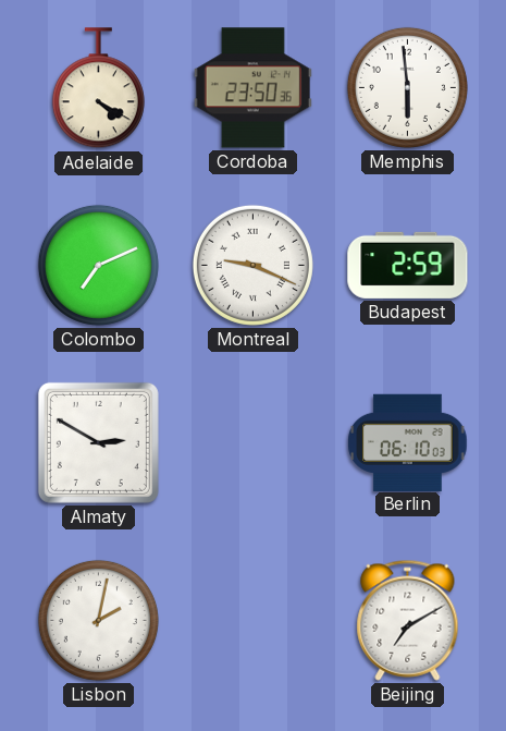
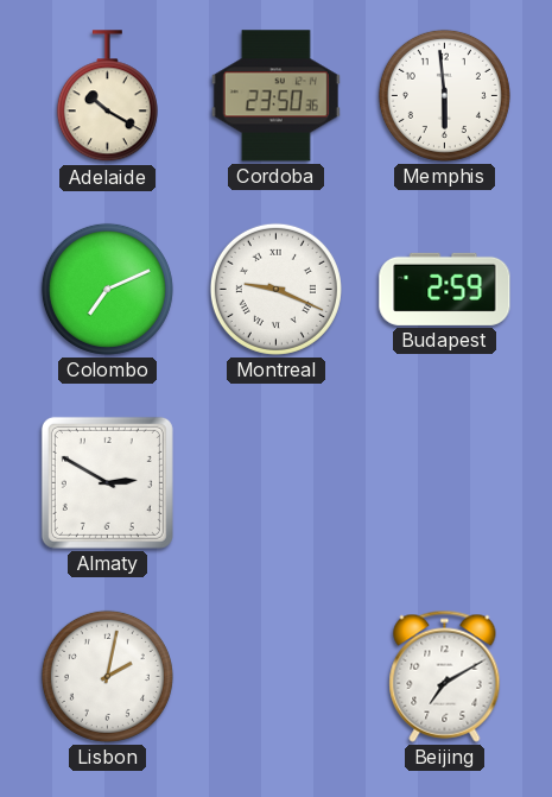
Adelaide: 4:20 -> 10:20
Berlin: 06:10 -> none
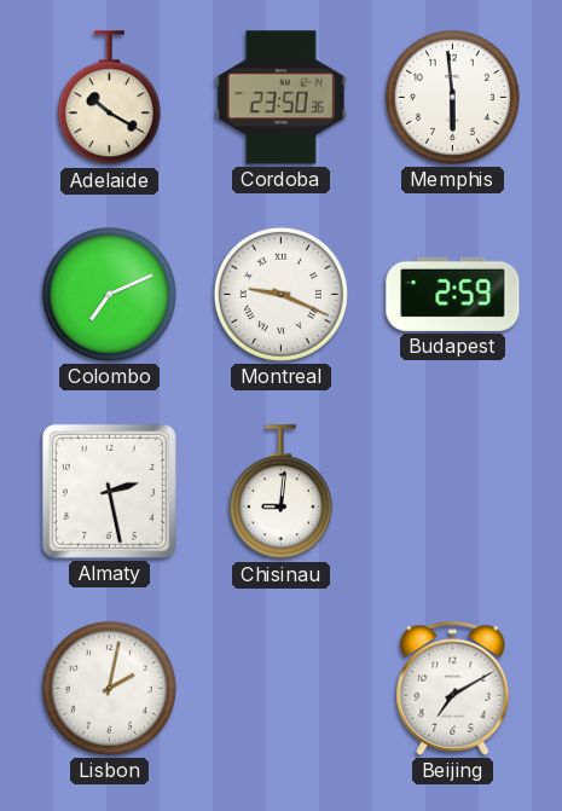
Almaty: 2:50 -> 2:28
Chisinau: none -> 9:01
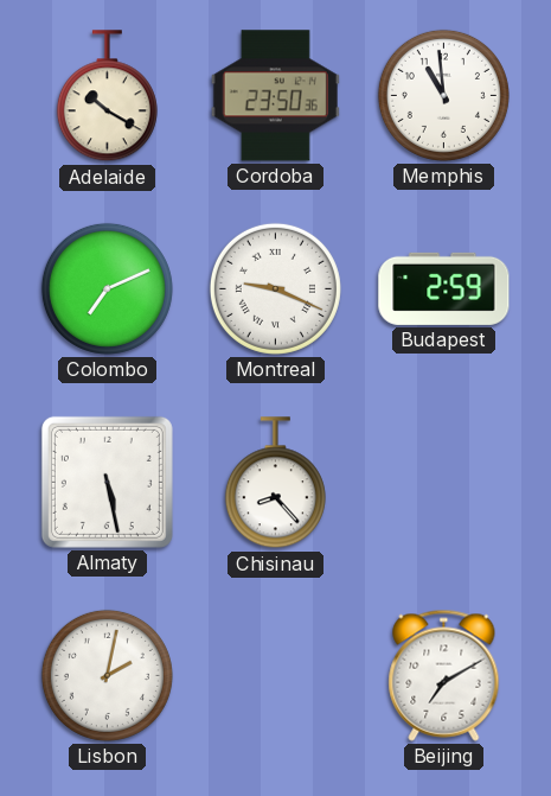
Memphis: 5:59 -> 10:59
Almaty: 2:28 -> 5:28
Chisinau: 9:01 -> 8:23
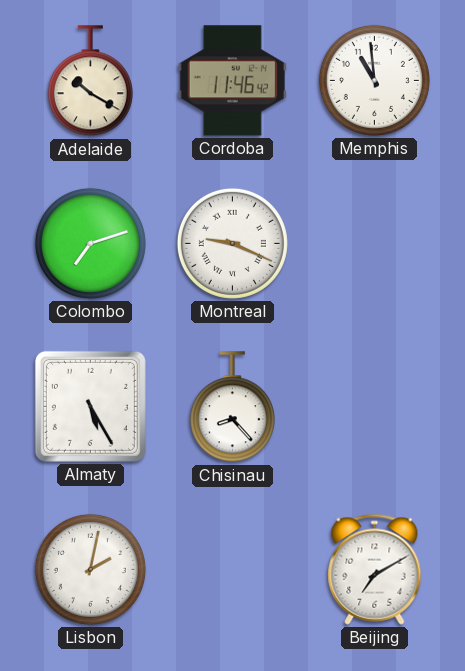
Cordoba: 23:50 -> 11:46
Colombo: 7:11 -> 7:12
Budapest: 2:59 -> none
Almaty: 5:28 -> 5:25
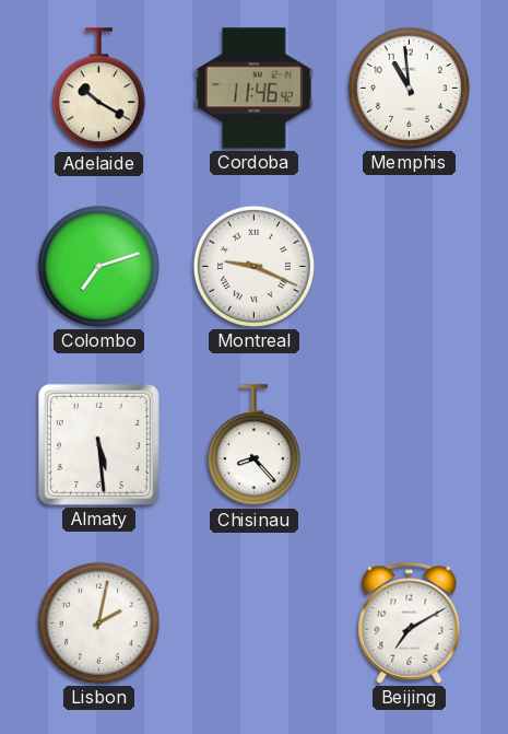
Almaty: 5:25 -> 5:29
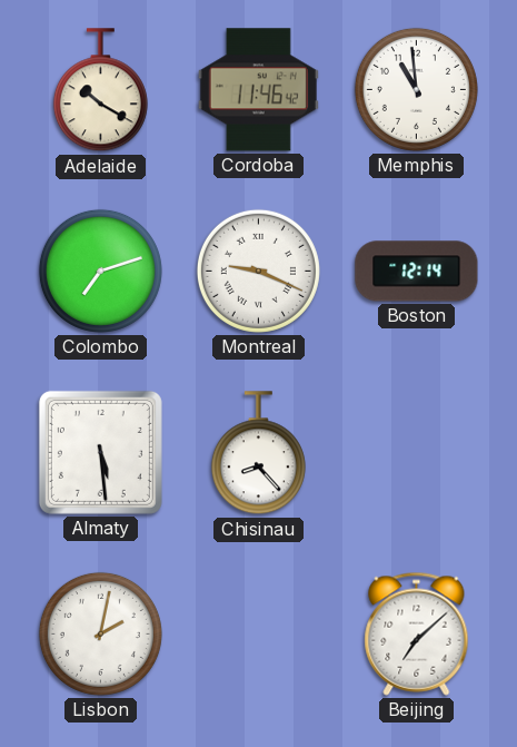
Boston: none -> 12:14
Beijing: 7:10 -> 7:08
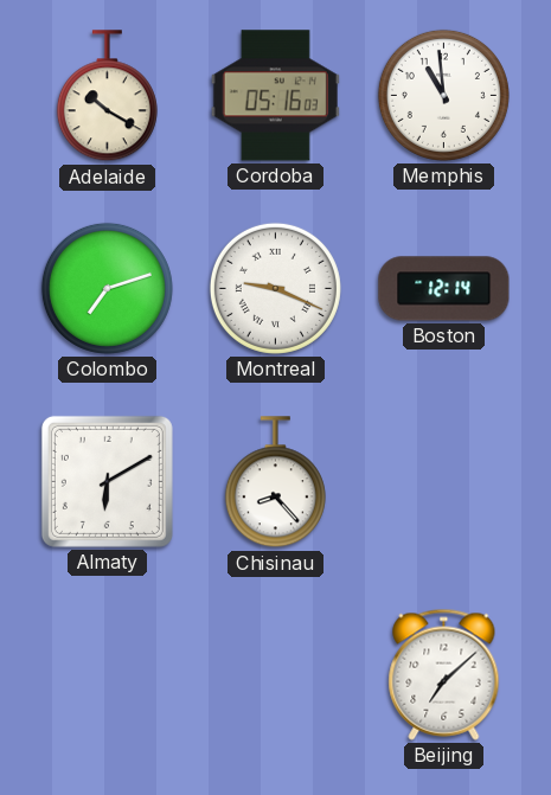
Cordoba: 11:46 -> 05:16
Almaty: 5:29 -> 6:10
Lisbon: 2:02 -> none
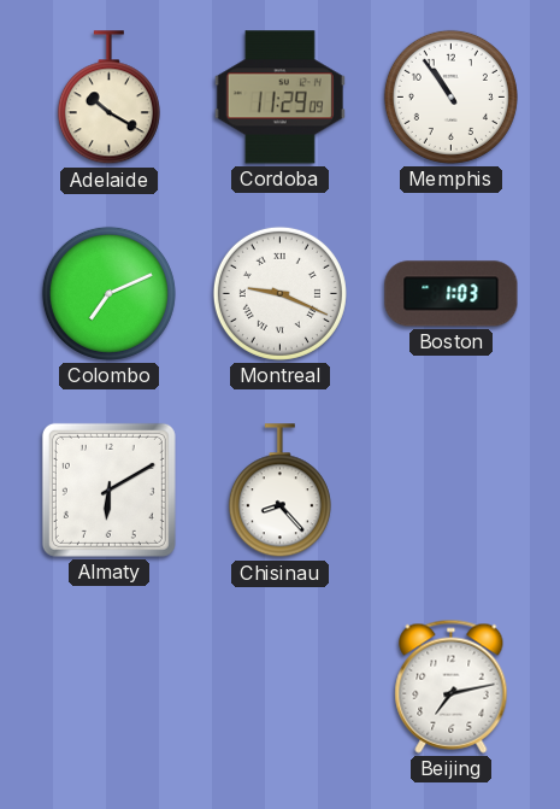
Cordoba: 05:16 -> 11:29
Memphis: 10:59 -> 10:54
Colombo: 7:12 -> 7:11
Boston: 12:14 -> 1:03
Beijing: 7:08 -> 7:13
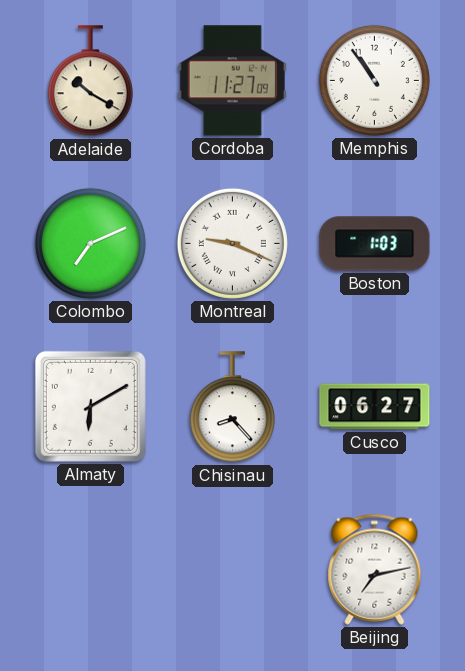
Cordoba: 11:29 -> 11:27
Cusco: none -> 06:27
